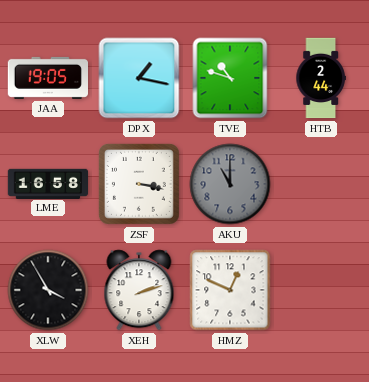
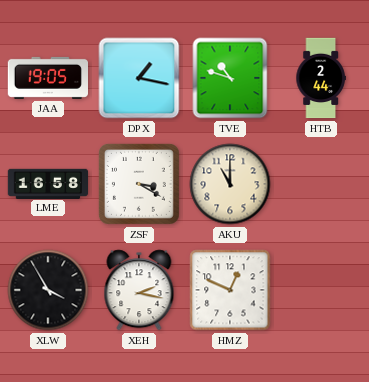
ZSF: 3:17 -> 3:20
AKU dial: grey -> cream
XEH: 2:12 -> 2:17
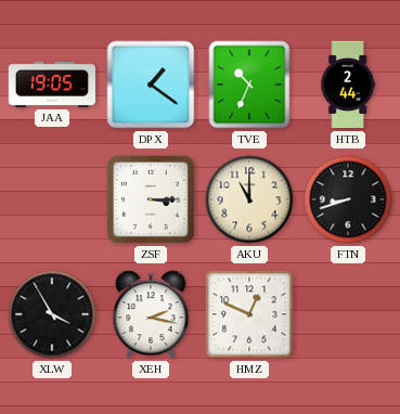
DPX: 1:17 -> 1:21
TVE: 10:48 -> 10:34
LME: 16:58 -> none
ZSF: 3:20 -> 3:15
FTN: none -> 8:42
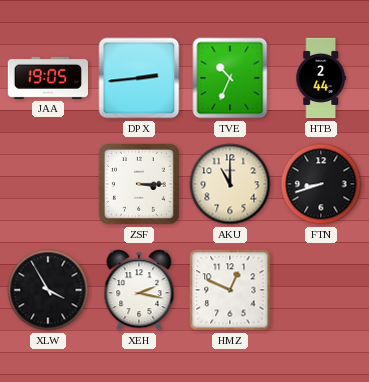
DPX: 1:21 -> 2:44
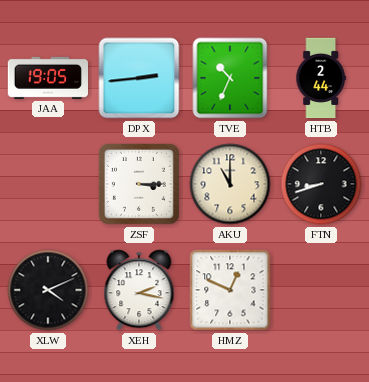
XLW: 3:55 -> 4:11
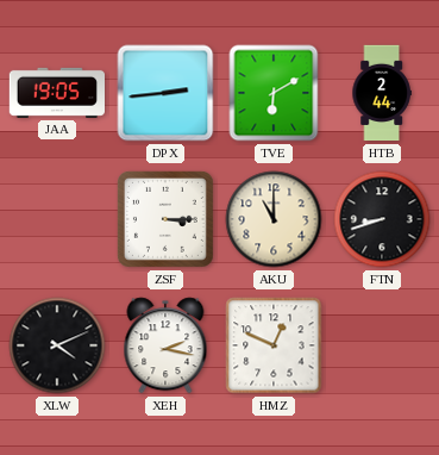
TVE: 10:34 -> 6:10
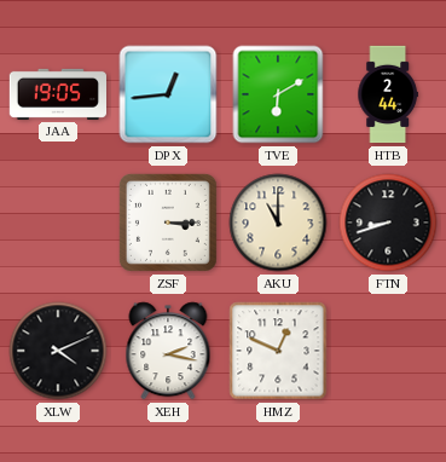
DPX: 2:44 -> 12:44
